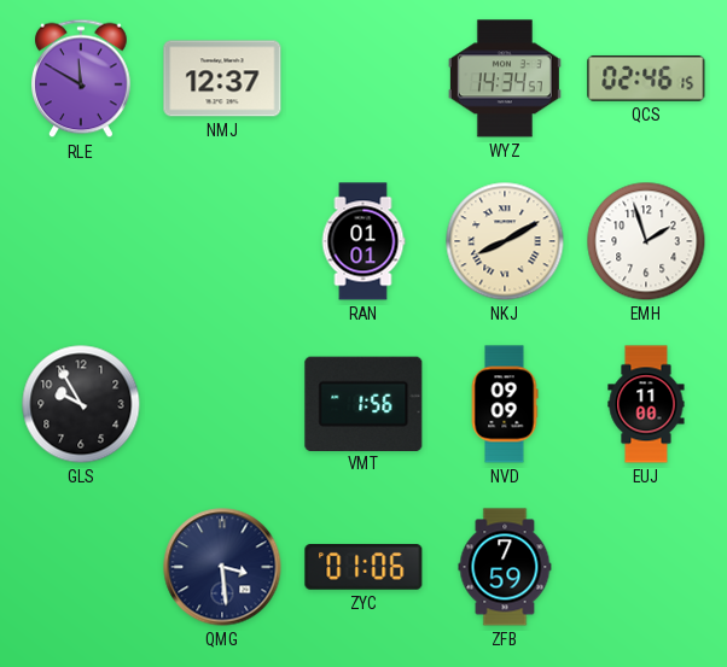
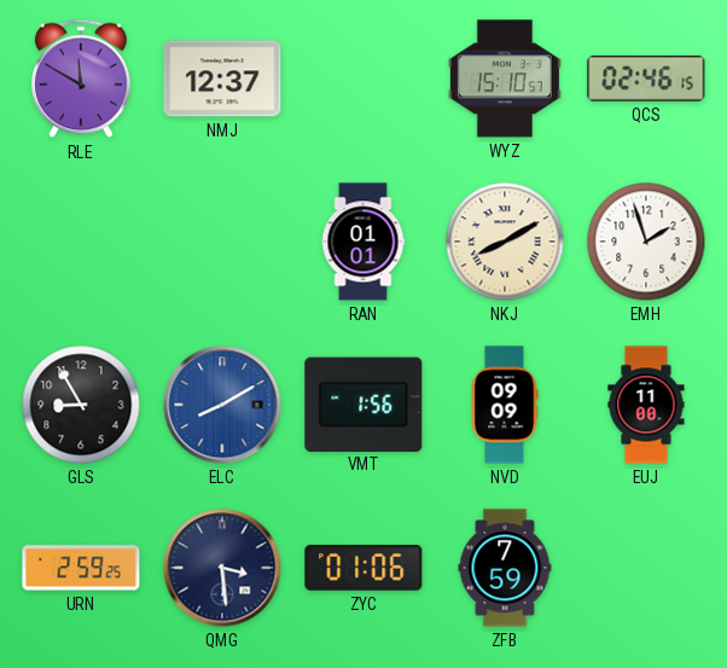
WYZ: 14:34 -> 15:10
GLS: 9:55 -> 8:55
ELC: none -> 8:10
URN: none -> 2:59
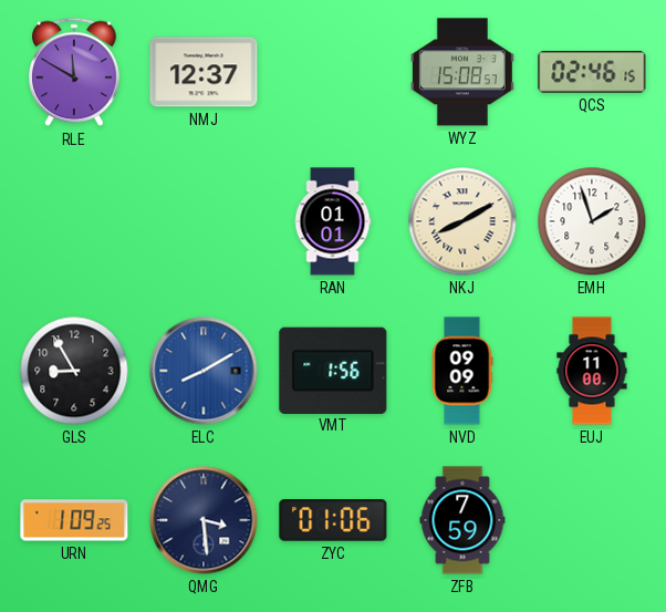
WYZ: 15:10 -> 15:08
URN: 2:59 -> 1:09
